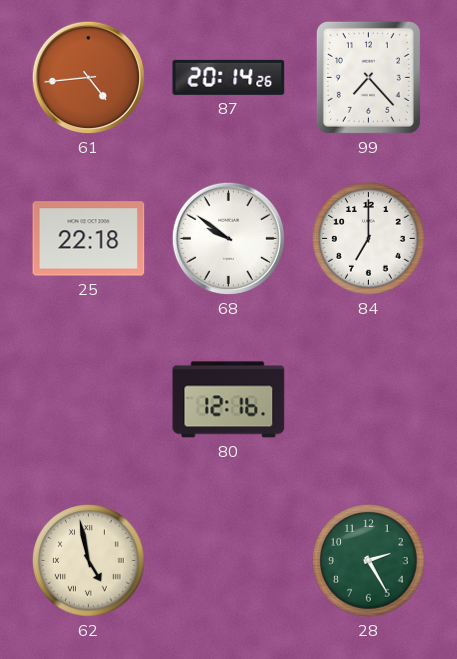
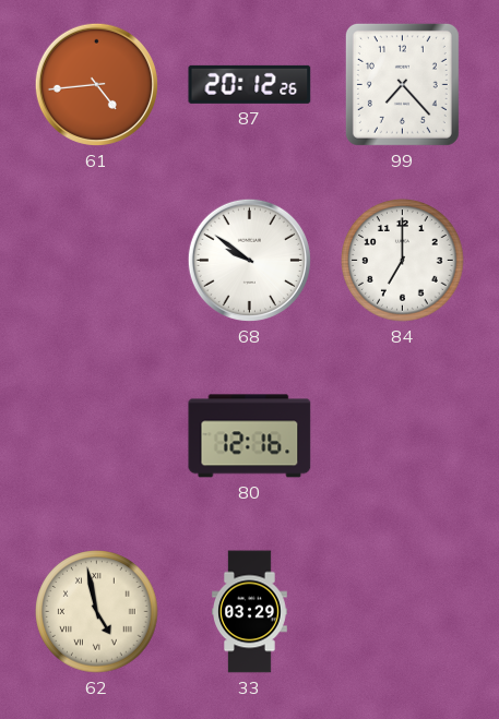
87: 20:14 -> 20:12
25: 22:18 -> none
33: none -> 03:29
28: 2:25 -> none
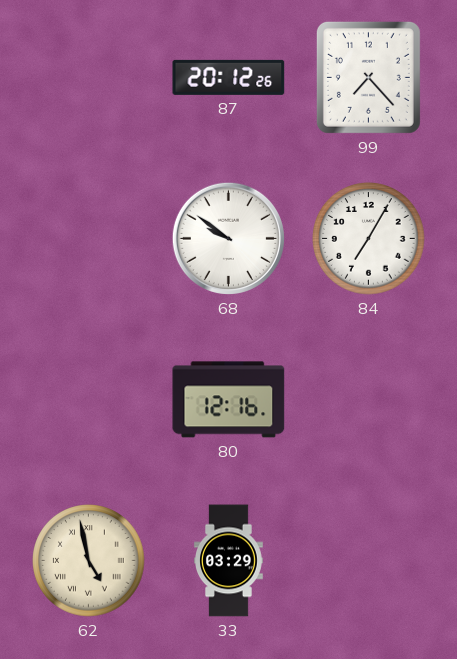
61: 4:44 -> none
84: 7:00 -> 7:05
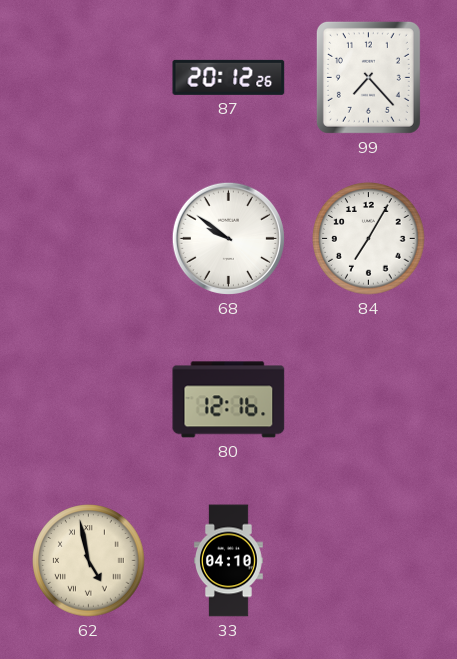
33: 03:29 -> 04:10
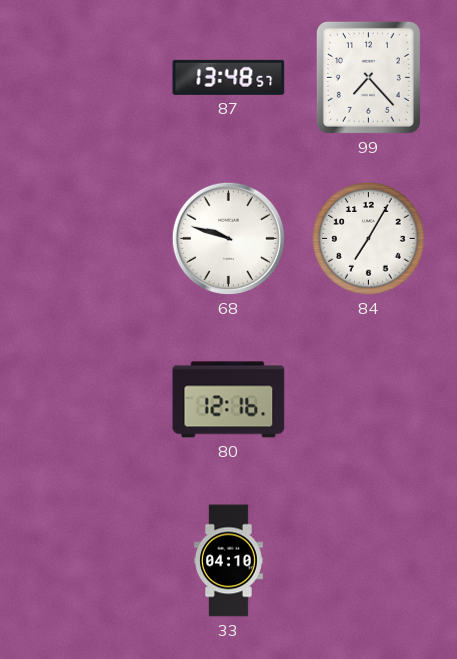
87: 20:12 -> 13:48
68: 9:51 -> 9:48
62: 4:58 -> none
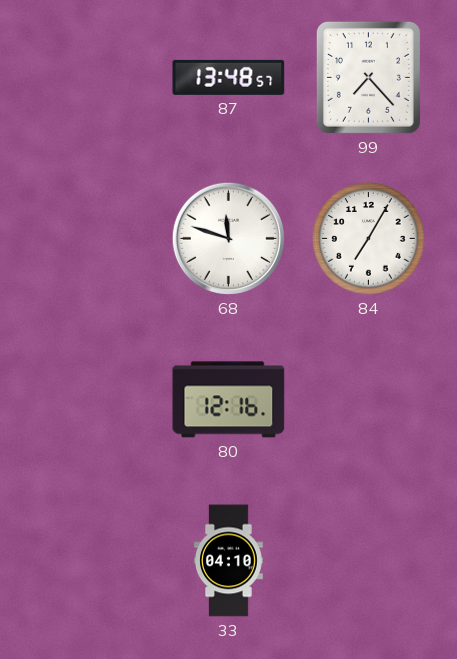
68: 9:48 -> 11:48
